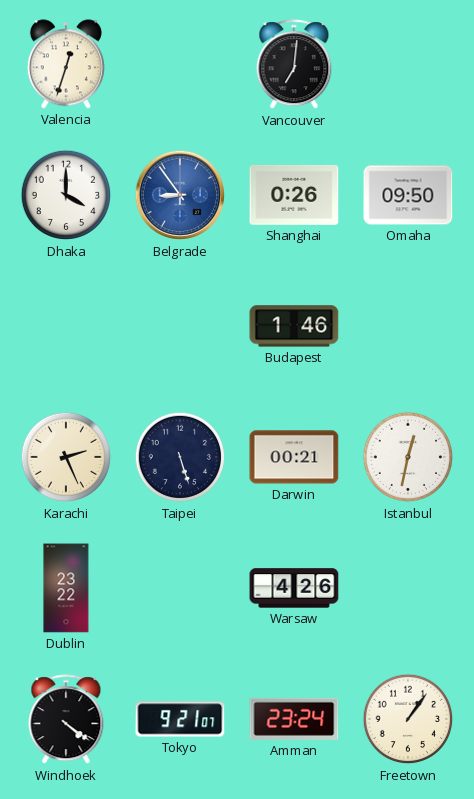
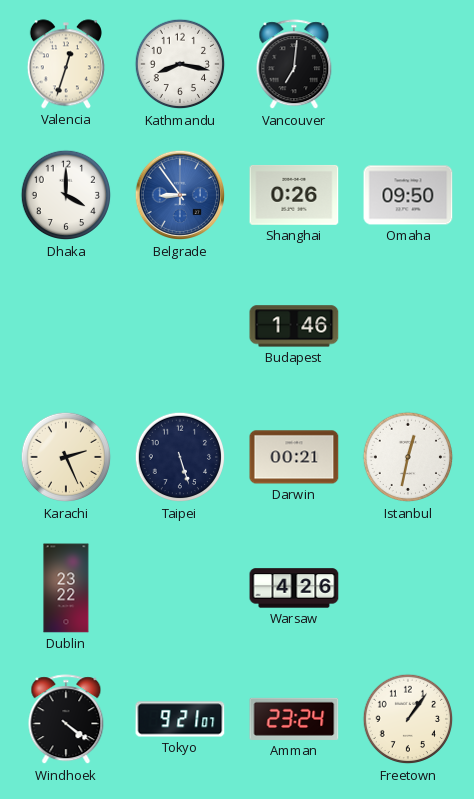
Kathmandu: none -> 8:17
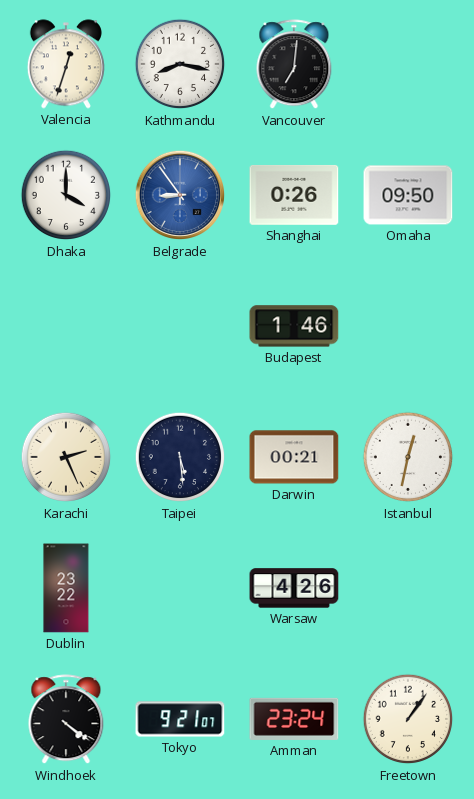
Taipei: 5:27 -> 5:29
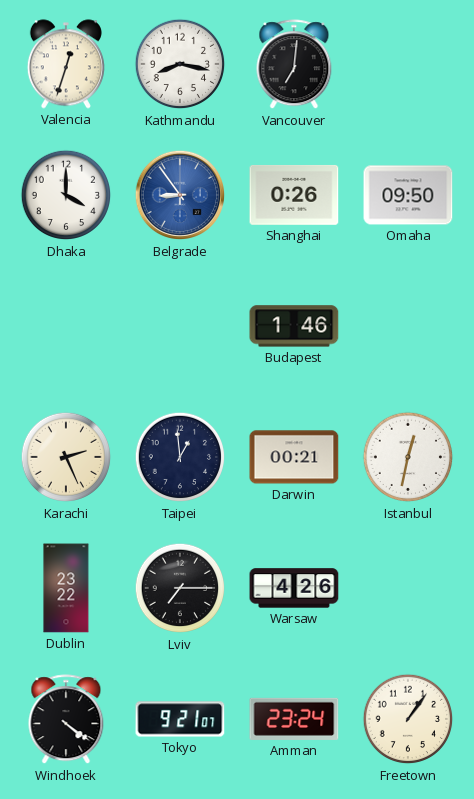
Taipei: 5:29 -> 12:59
Lviv: none -> 7:15
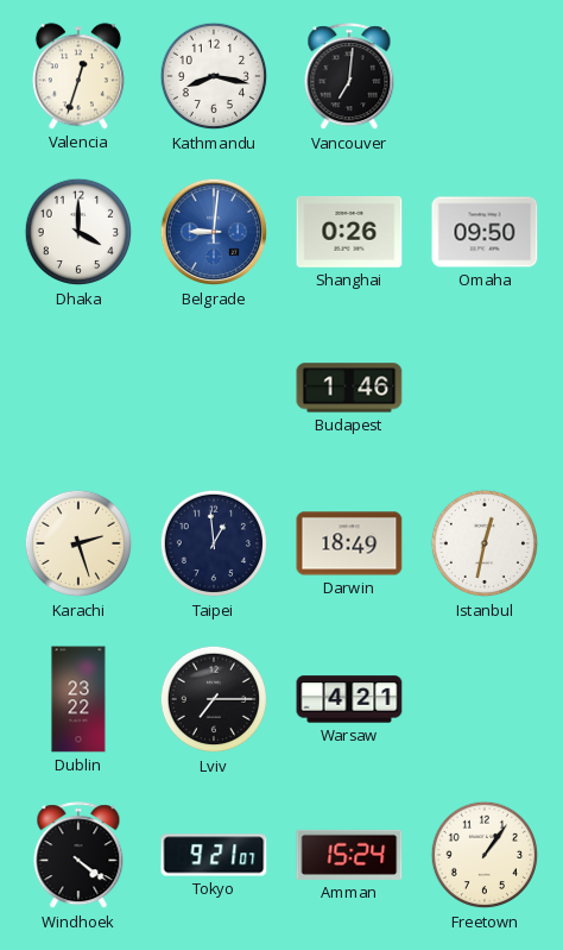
Belgrade: 8:54 -> 9:01
Karachi: 2:26 -> 2:27
Darwin: 00:21 -> 18:49
Warsaw: 4:26 -> 4:21
Amman: 23:24 -> 15:24
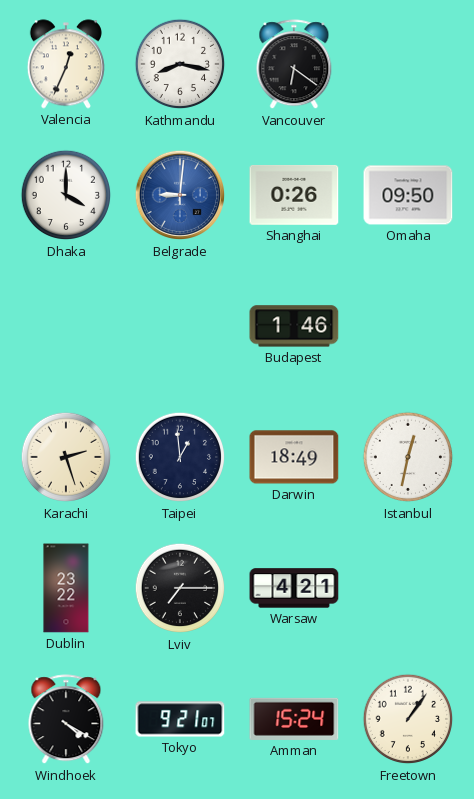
Valencia: 12:33 -> 12:34
Vancouver: 7:01 -> 6:21
Windhoek: 4:21 -> 4:20
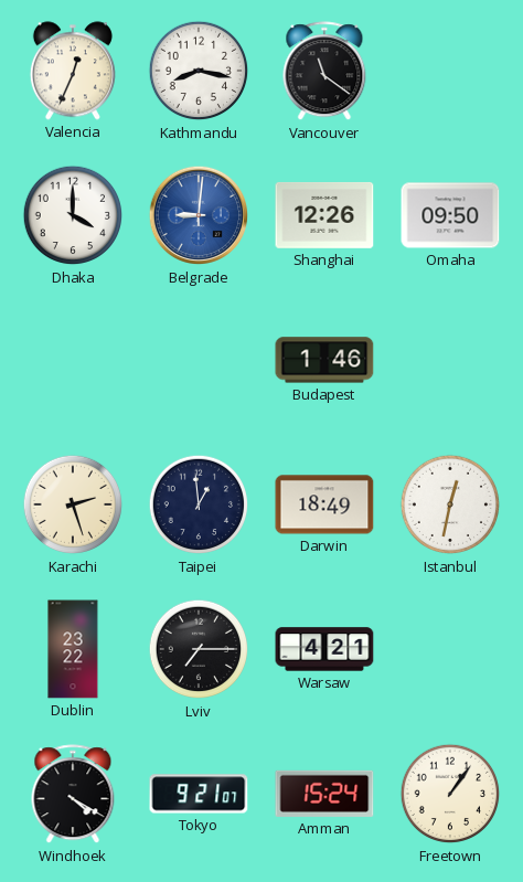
Vancouver: 6:21 -> 11:21
Shanghai: 0:26 -> 12:26
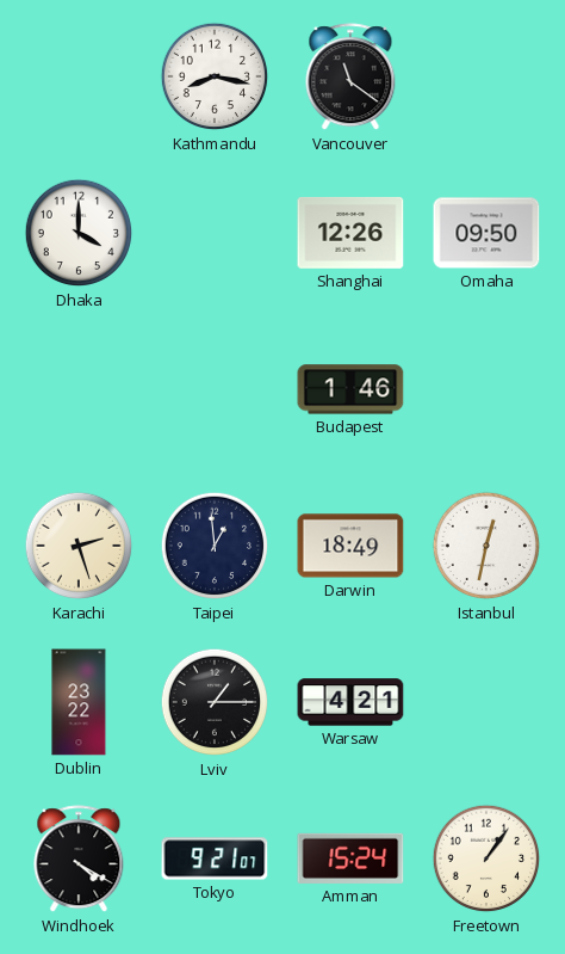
Valencia: 12:34 -> none
Belgrade: 9:01 -> none
Lviv: 7:15 -> 1:15
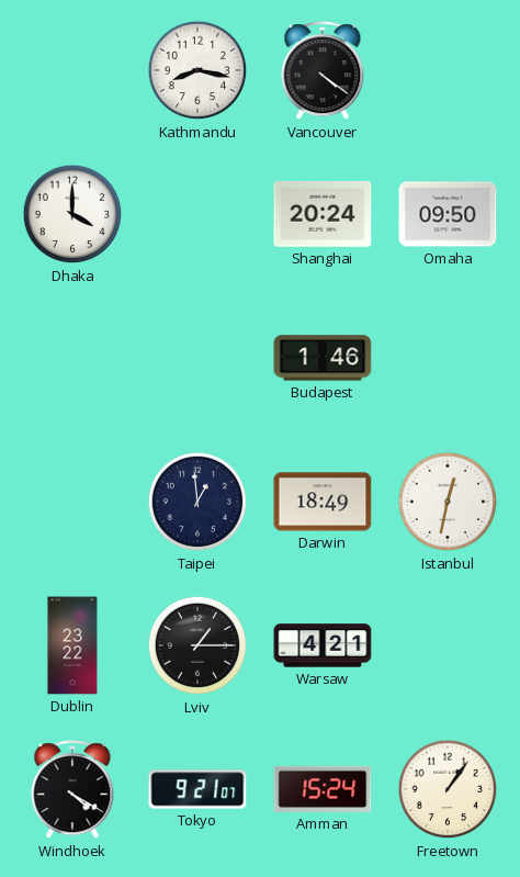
Vancouver: 11:21 -> 4:21
Shanghai: 12:26 -> 20:24
Karachi: 2:27 -> none
